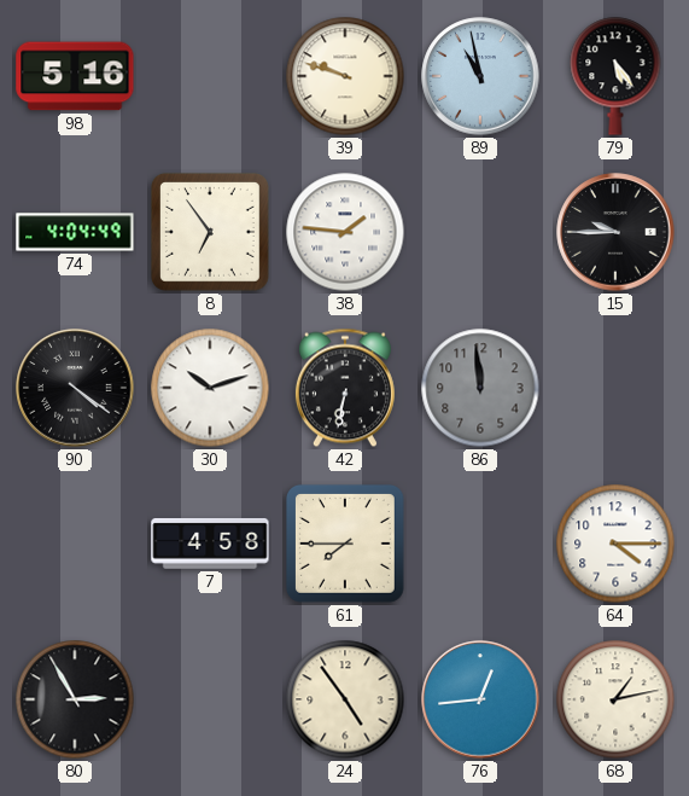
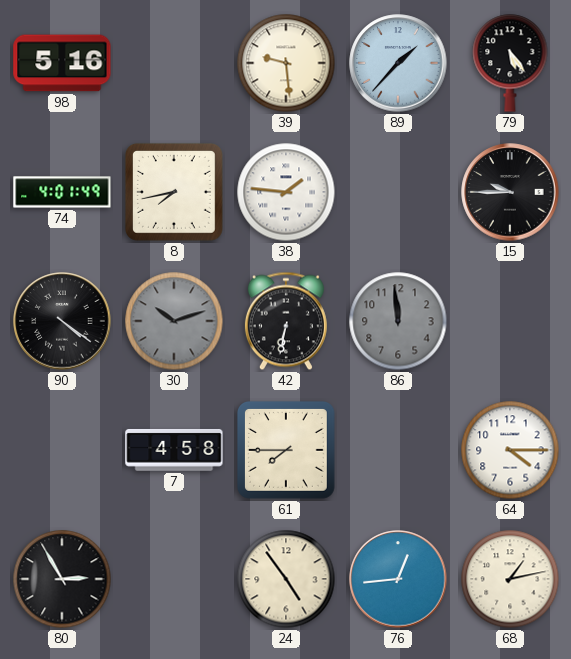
39: 9:48 -> 9:29
89: 10:58 -> 1:37
74: 4:04 -> 4:01
8: 6:54 -> 7:43
30 dial: white -> grey
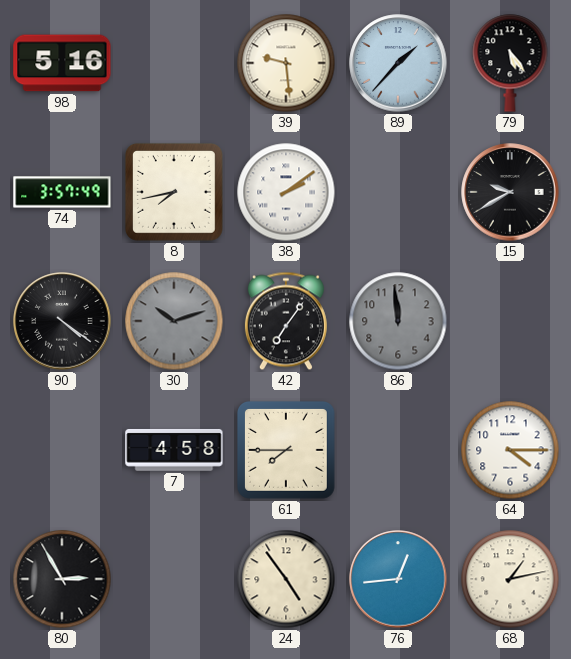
74: 4:01 -> 3:57
38: 1:46 -> 2:09
15: 9:45 -> 9:40
42: 6:32 -> 7:06
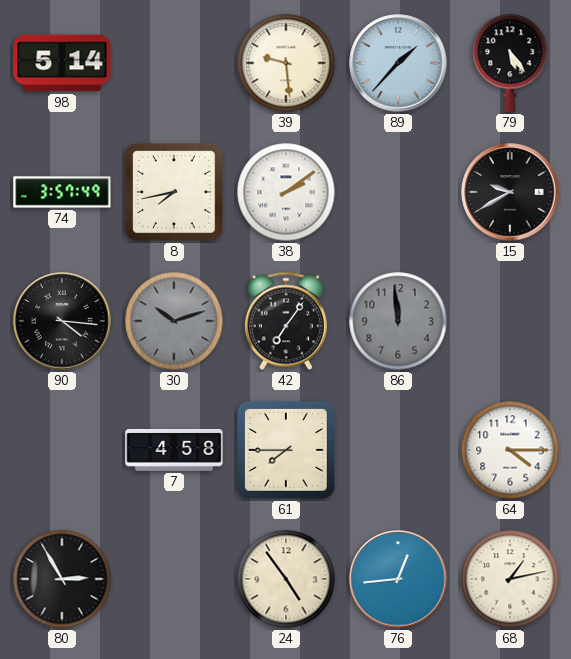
98: 5:16 -> 5:14
90: 4:21 -> 4:16
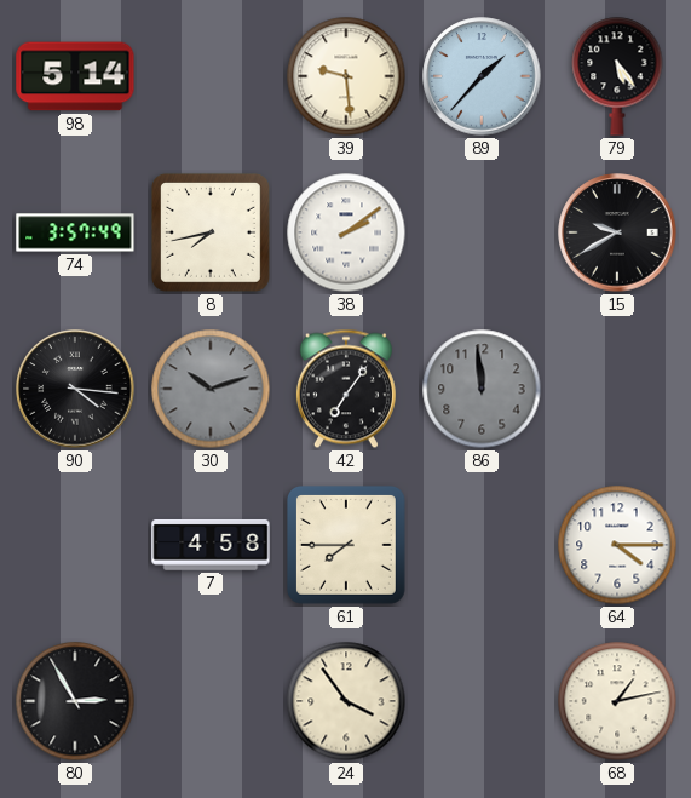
24: 4:54 -> 3:54
76: 12:44 -> none
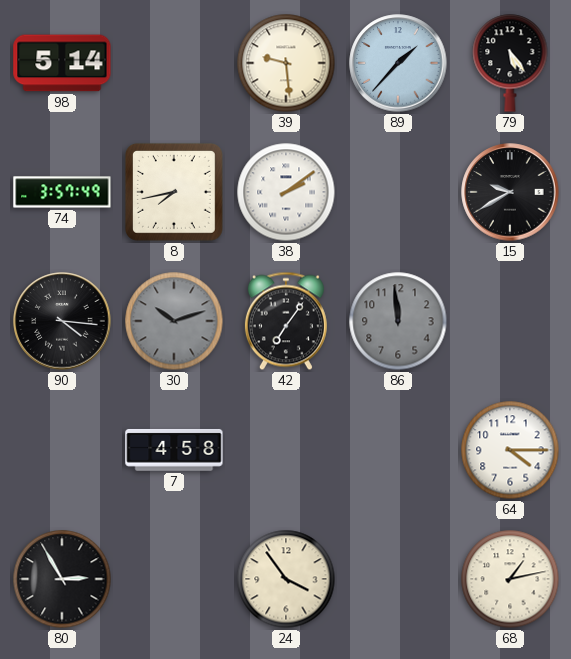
61: 7:45 -> none
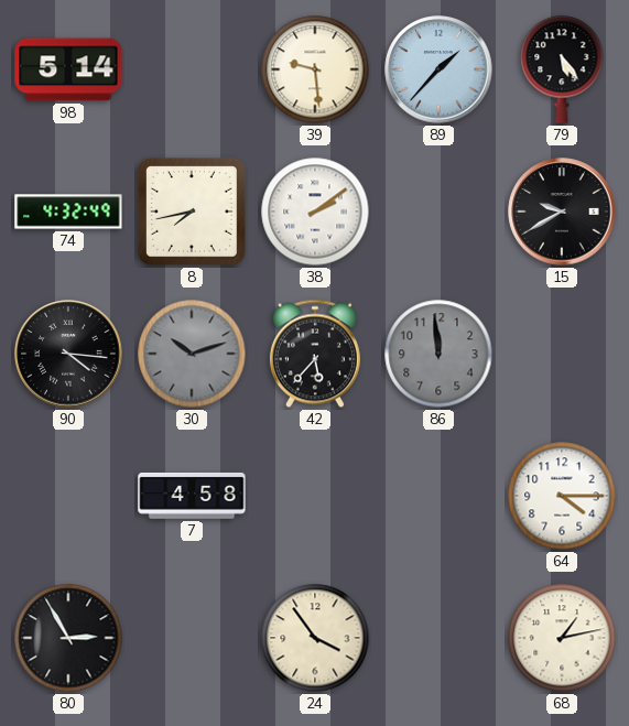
74: 3:57 -> 4:32
42: 7:06 -> 5:37
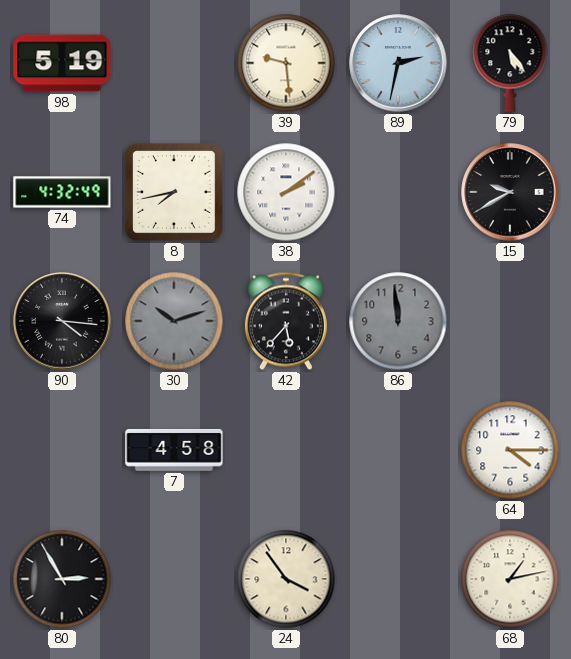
98: 5:14 -> 5:19
89: 1:37 -> 2:32
